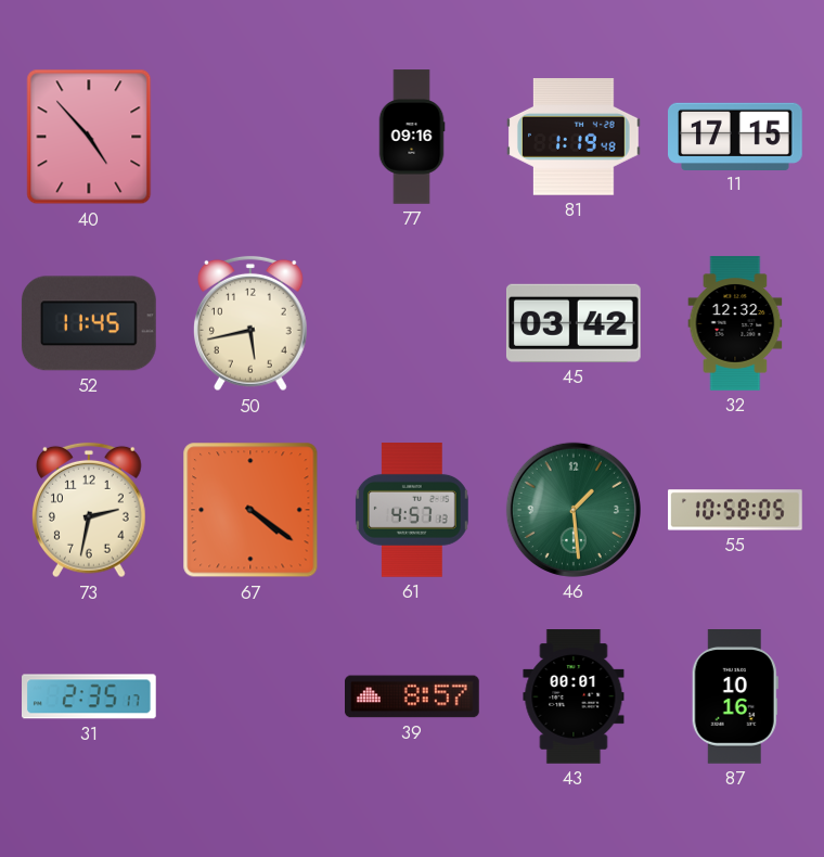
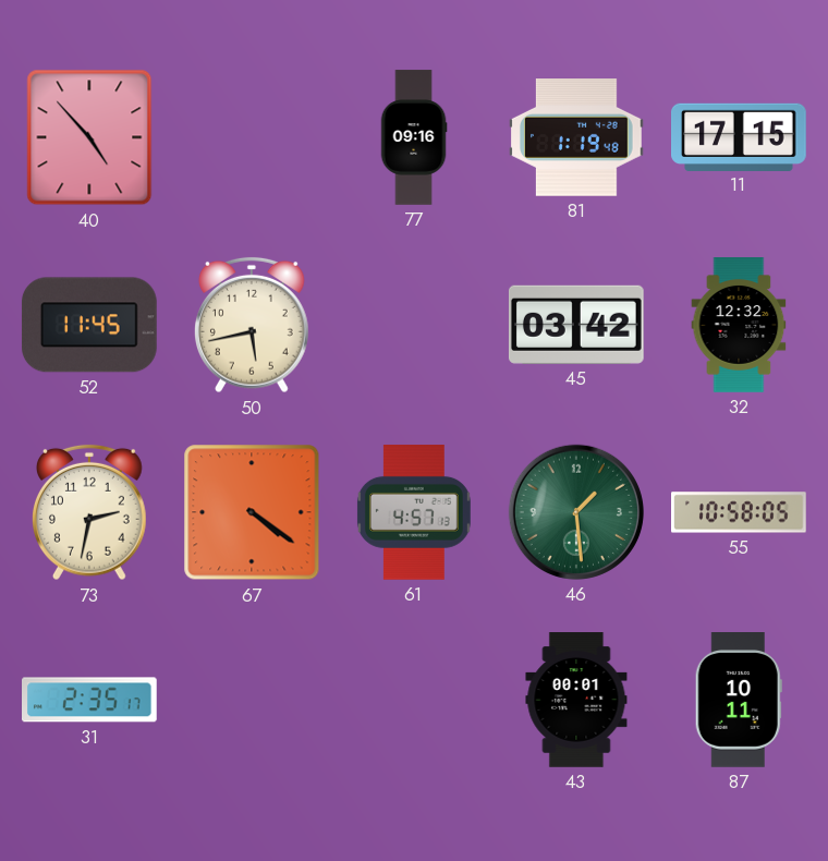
39: 8:57 -> none
87: 10:16 -> 10:11
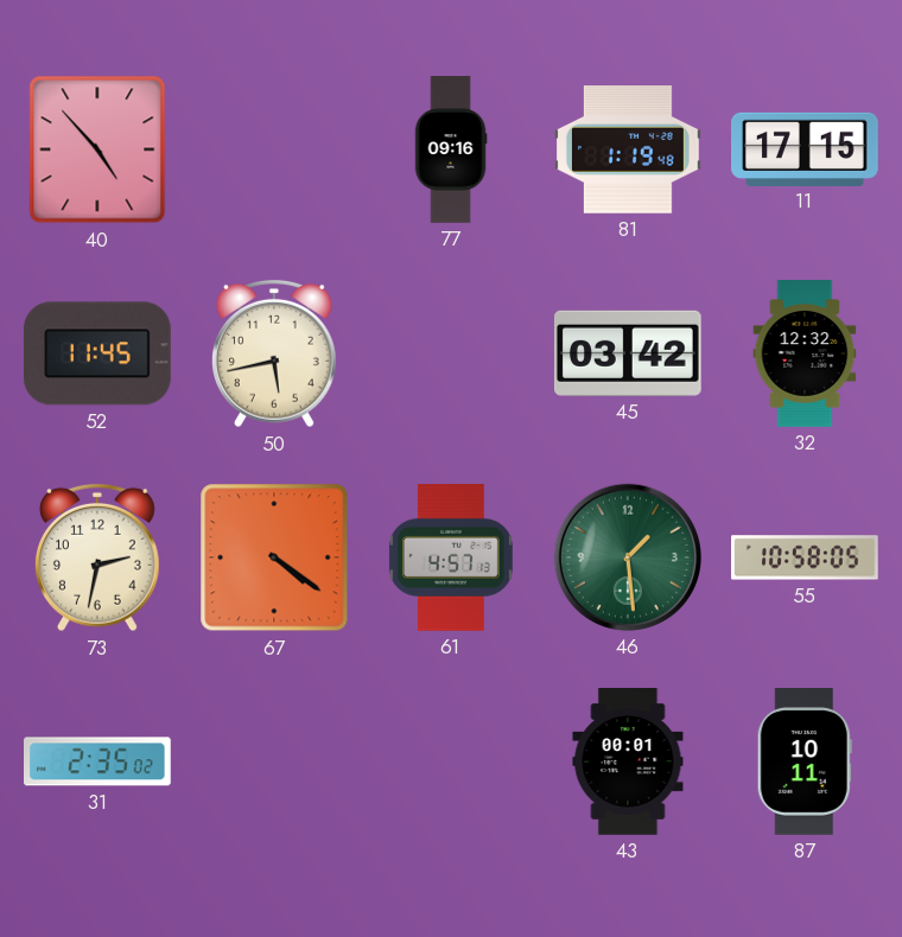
31: 2:35:17 -> 2:35:02
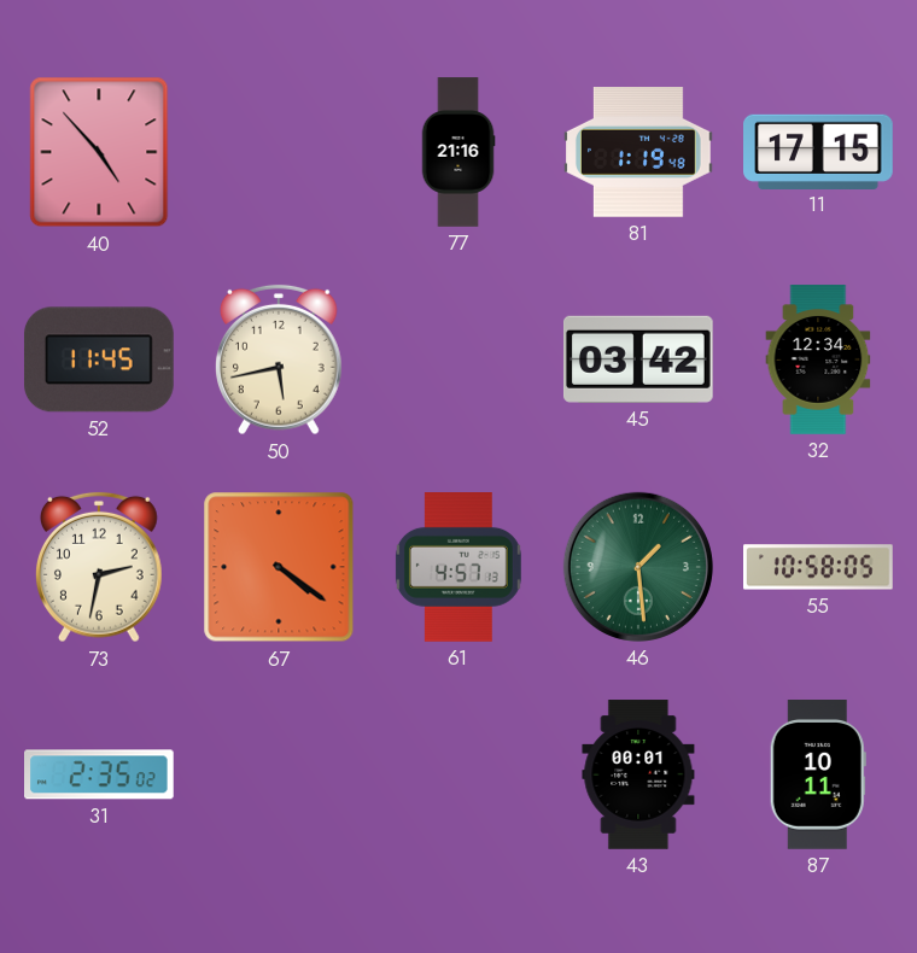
77: 09:16 -> 21:16
32: 12:32 -> 12:34
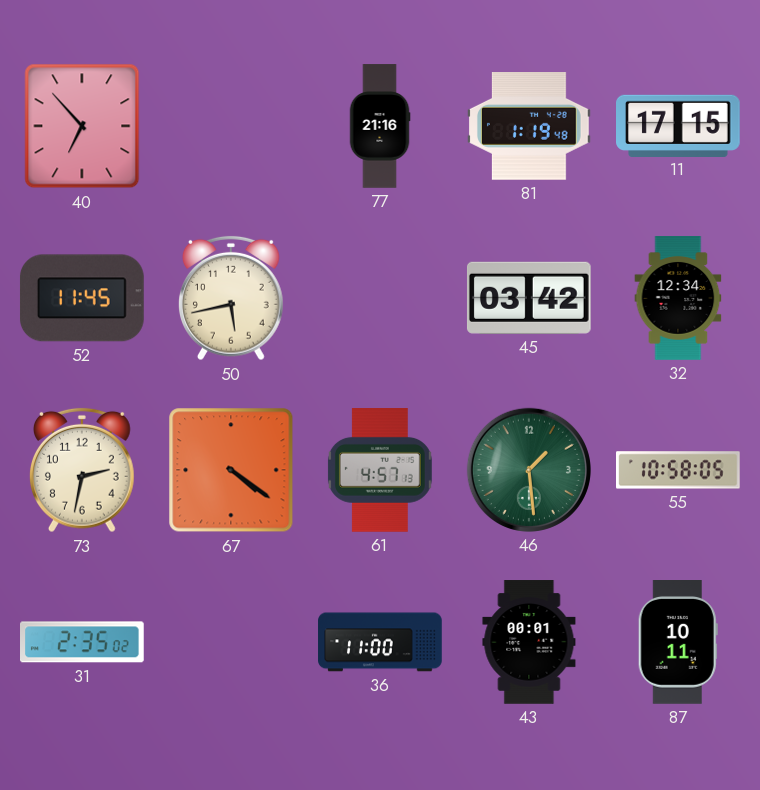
40: 4:53 -> 6:53
36: none -> 11:00
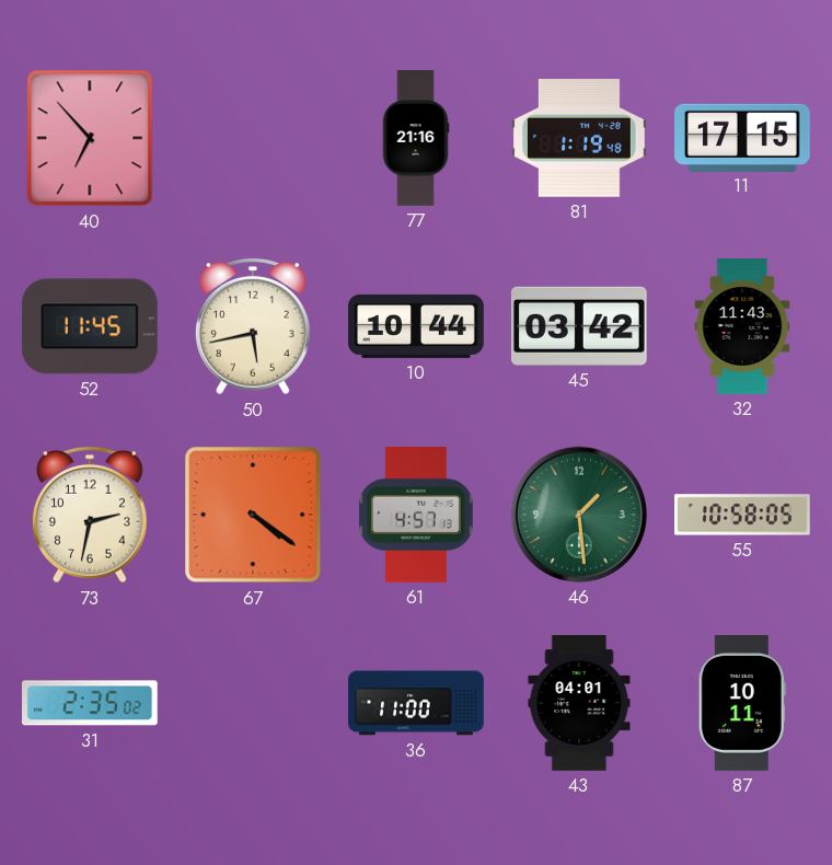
10: none -> 10:44
32: 12:34 -> 11:43
43: 00:01 -> 04:01
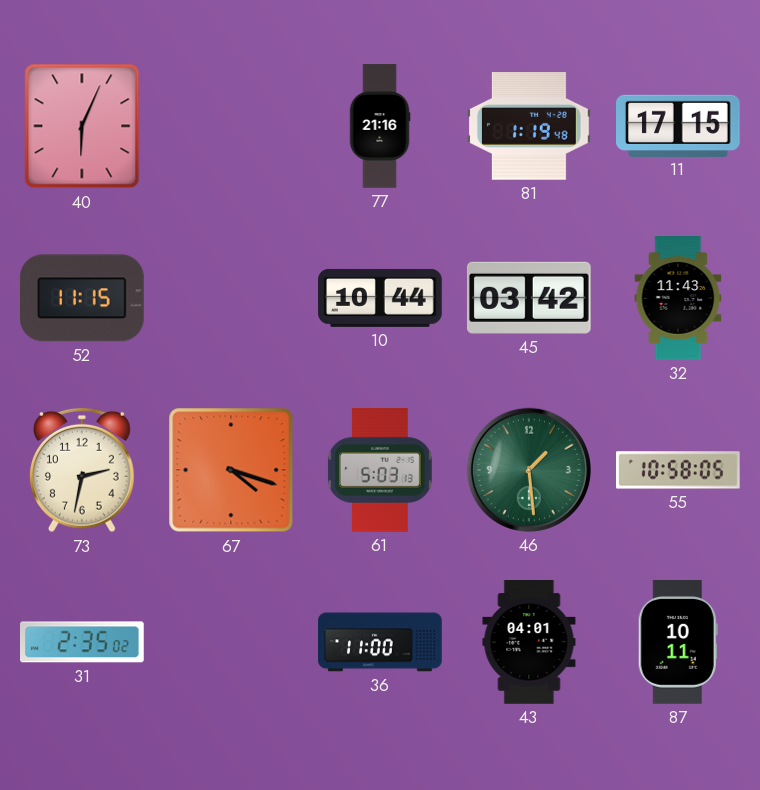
40: 6:53 -> 6:04
52: 11:45 -> 11:15
50: 5:43 -> none
67: 4:21 -> 4:18
61: 4:57 -> 5:03
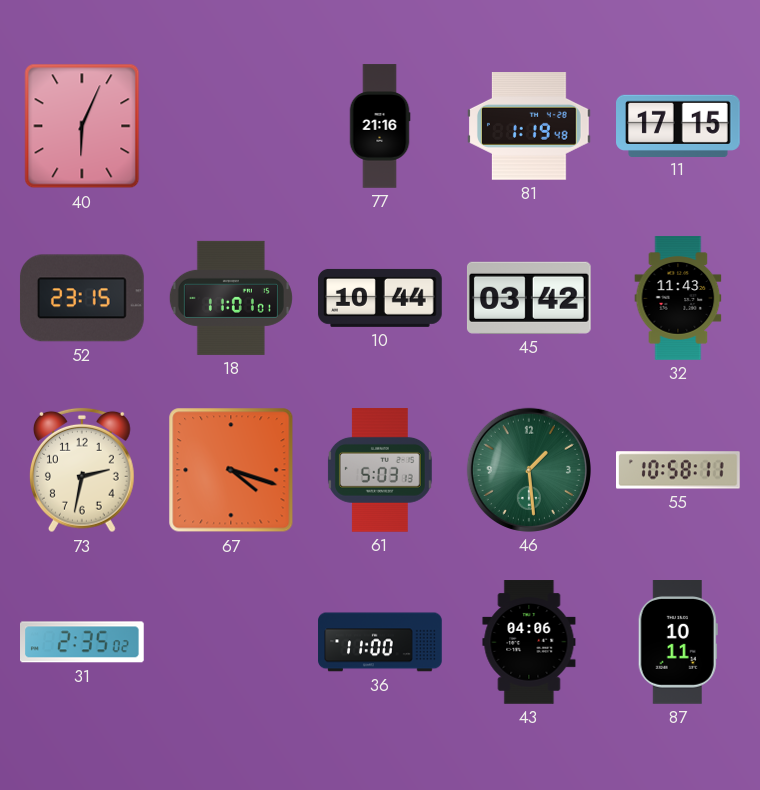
52: 11:15 -> 23:15
18: none -> 11:01
55: 10:58:05 -> 10:58:11
43: 04:01 -> 04:06
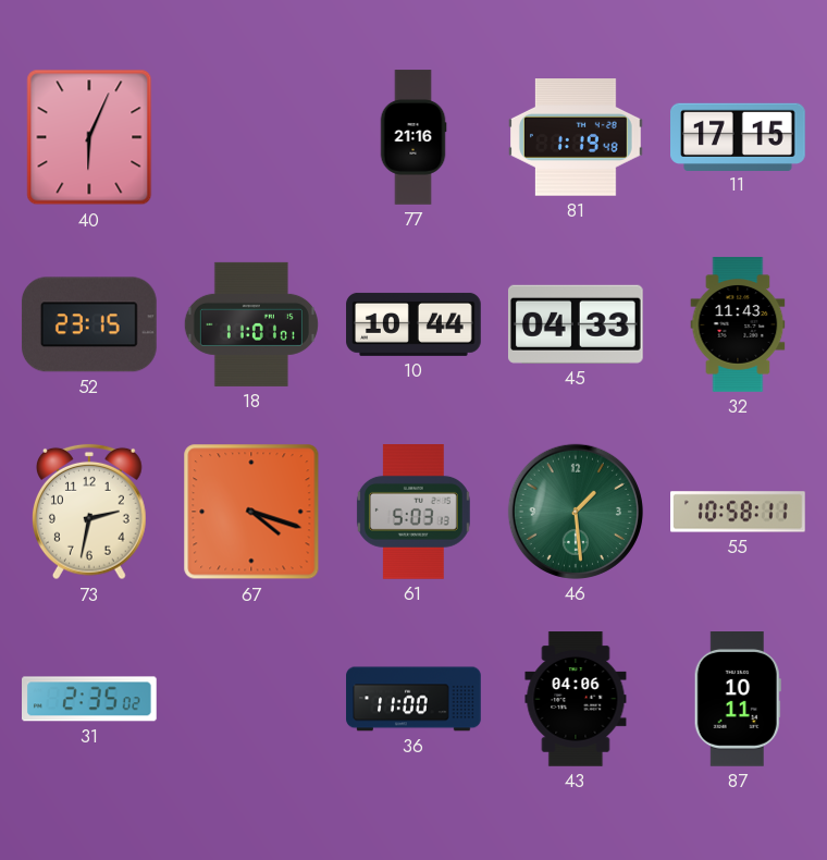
45: 03:42 -> 04:33
